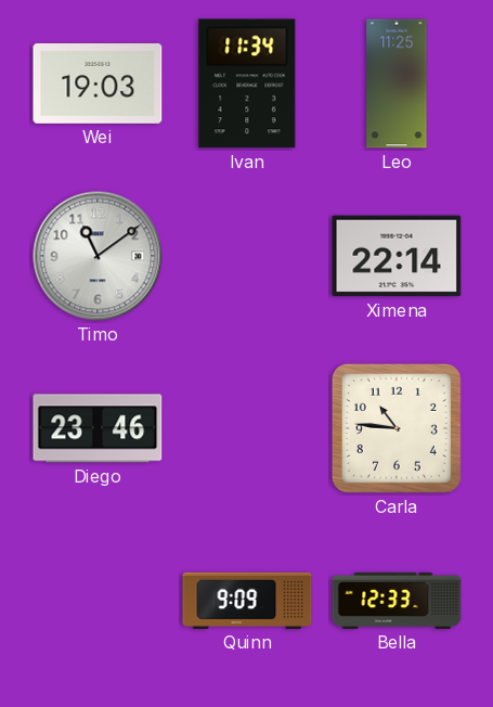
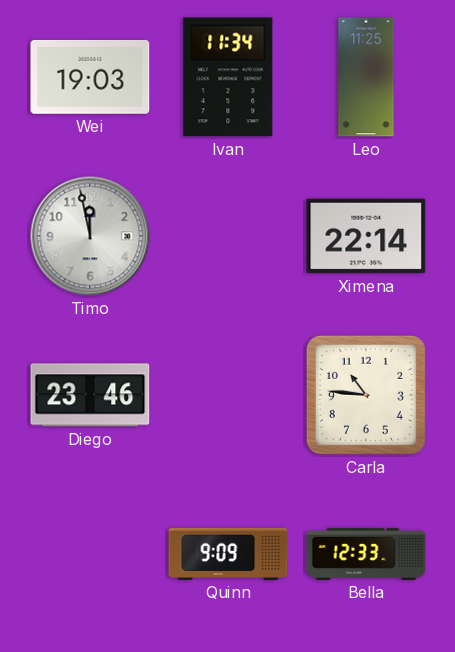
Timo: 11:09 -> 11:58
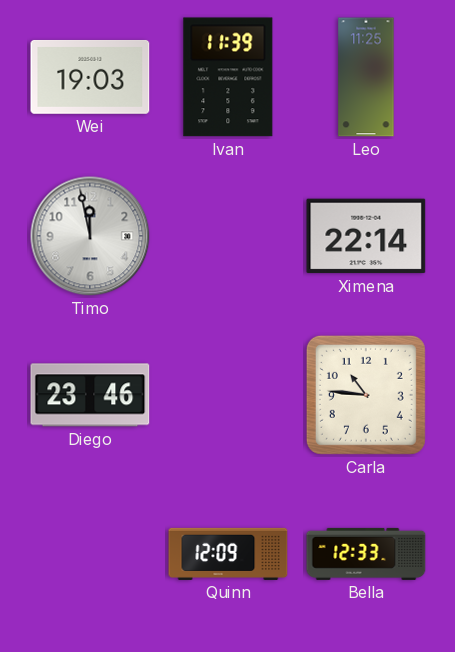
Ivan: 11:34 -> 11:39
Quinn: 9:09 -> 12:09
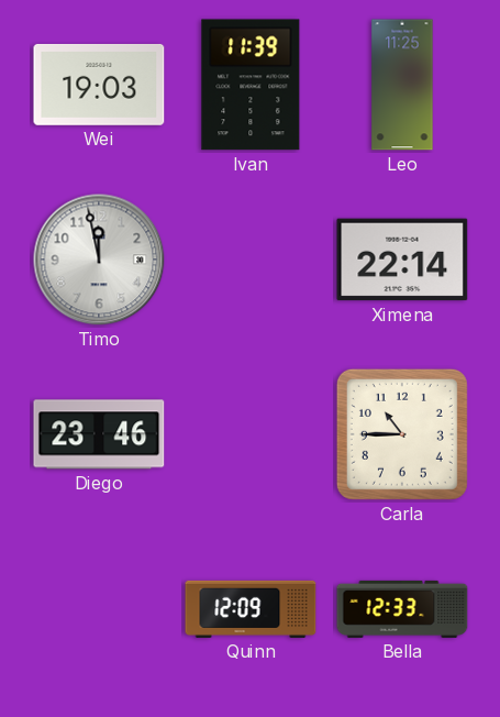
Carla: 10:46 -> 10:45
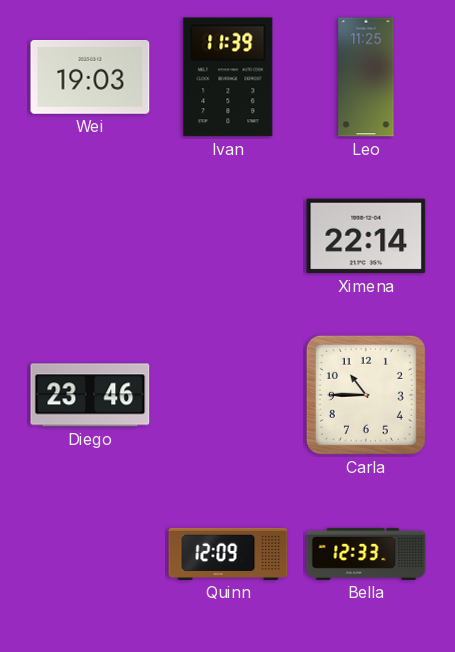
Timo: 11:58 -> none
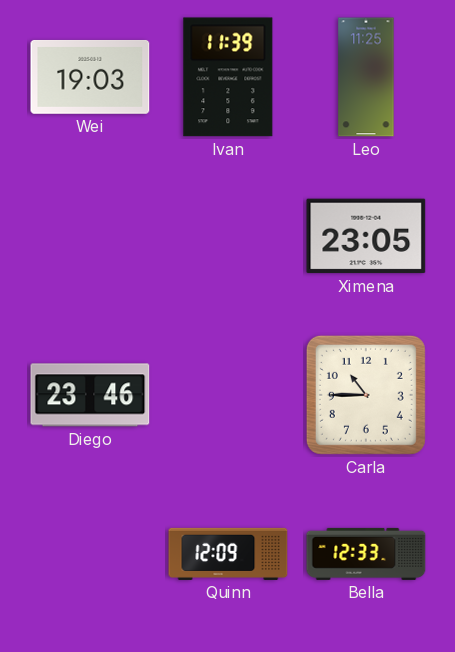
Ximena: 22:14 -> 23:05
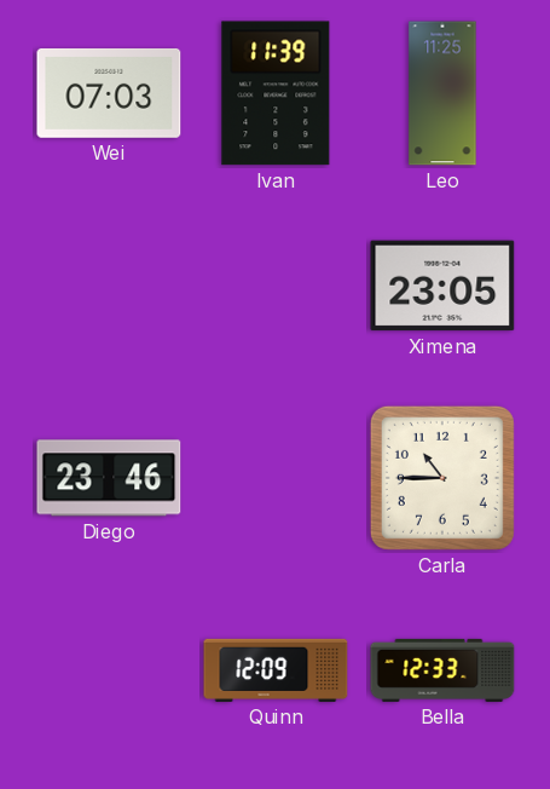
Wei: 19:03 -> 07:03
